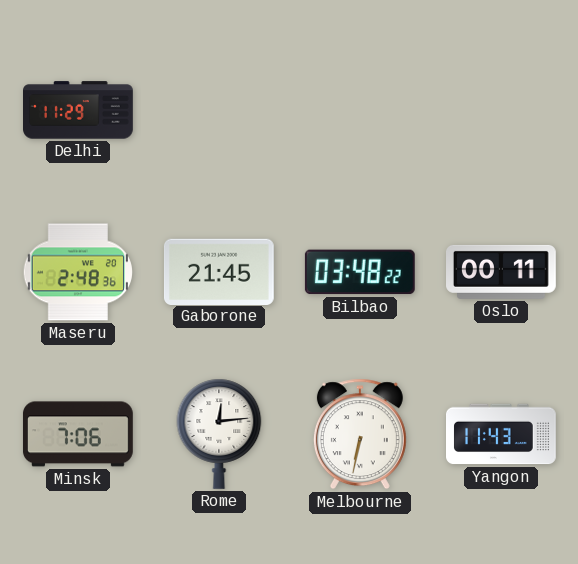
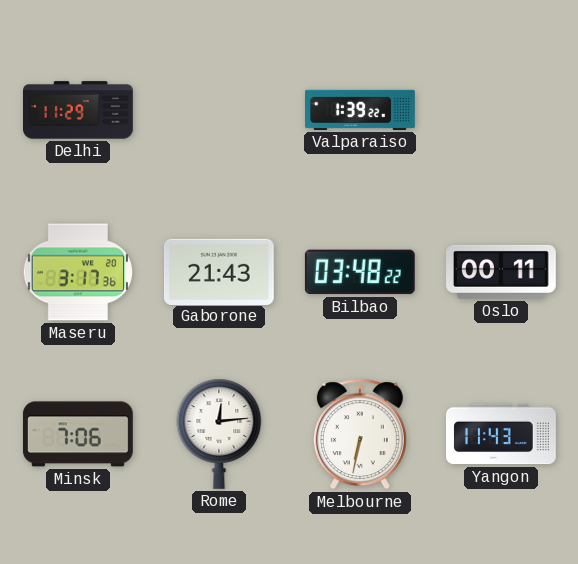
Valparaiso: none -> 1:39
Maseru: 2:48 -> 3:17
Gaborone: 21:45 -> 21:43
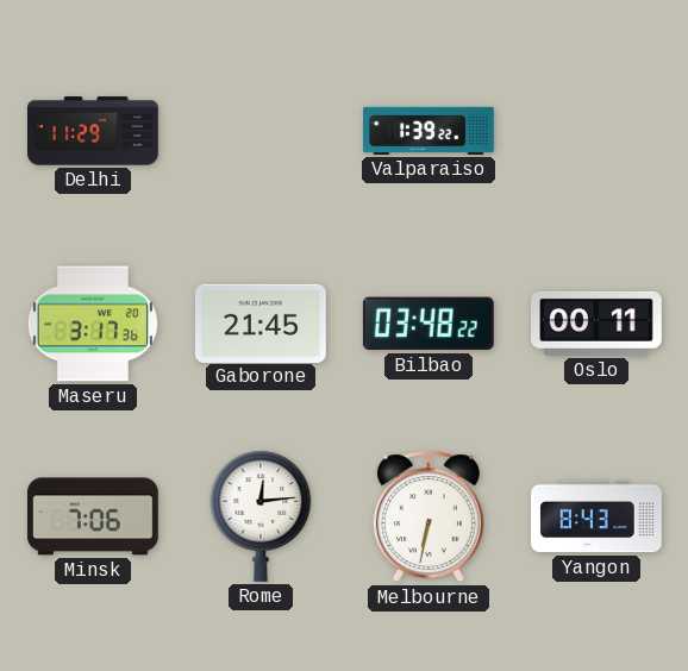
Gaborone: 21:43 -> 21:45
Yangon: 11:43 -> 8:43
